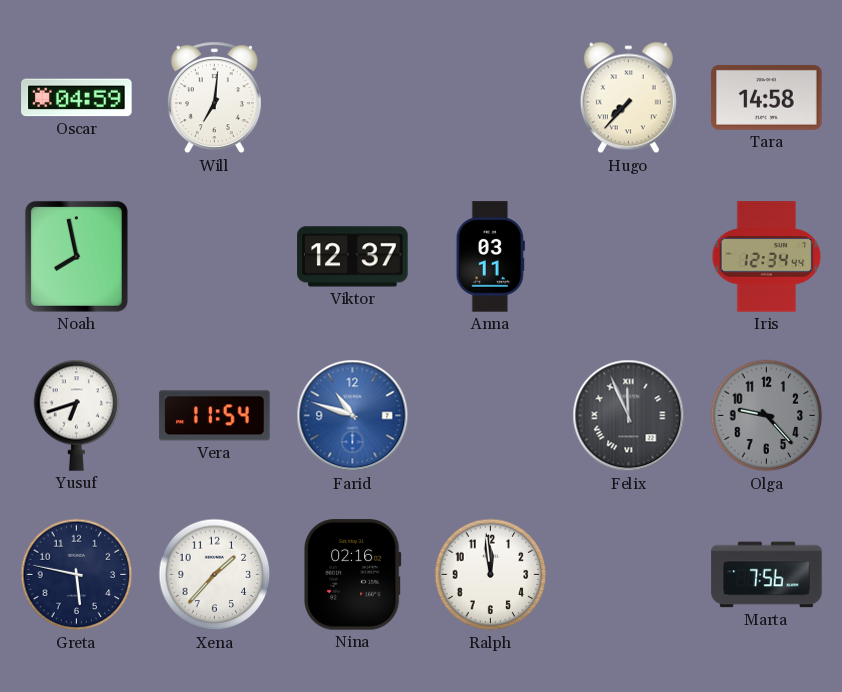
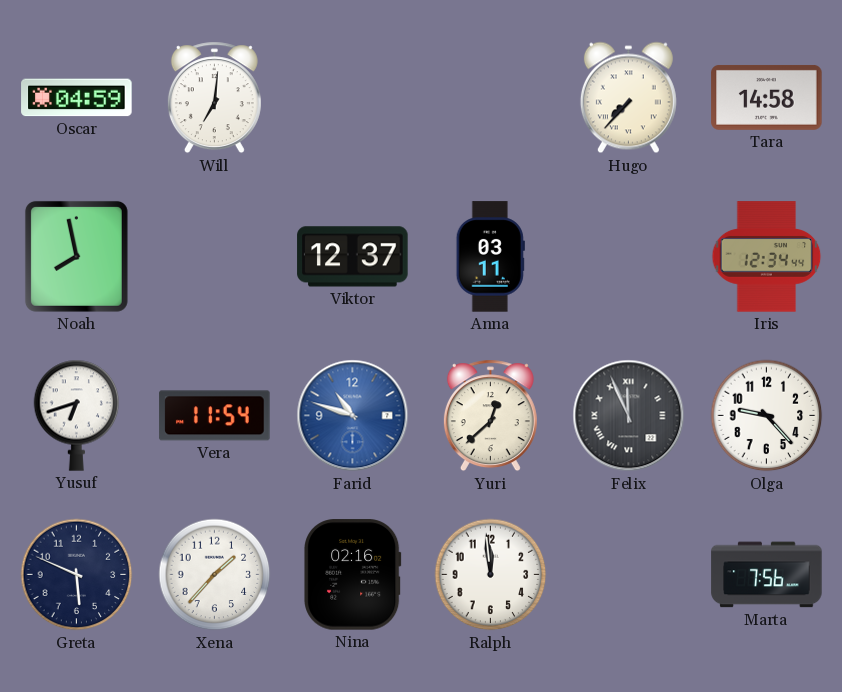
Yuri: none -> 12:38
Olga dial: grey -> white
Greta: 5:47 -> 5:49
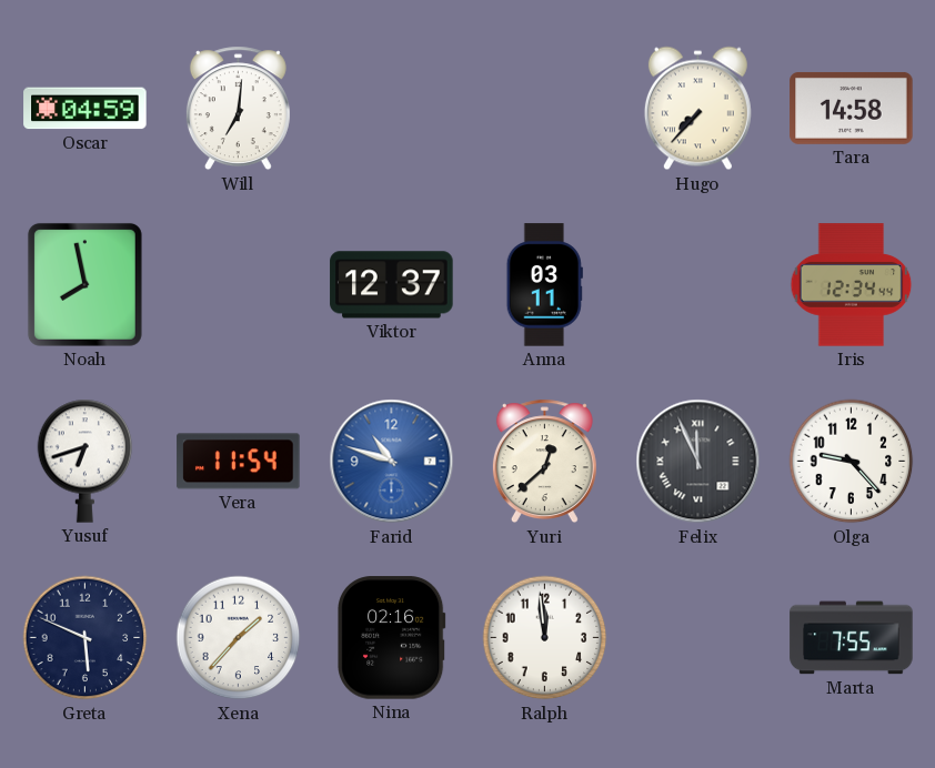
Marta: 7:56 -> 7:55
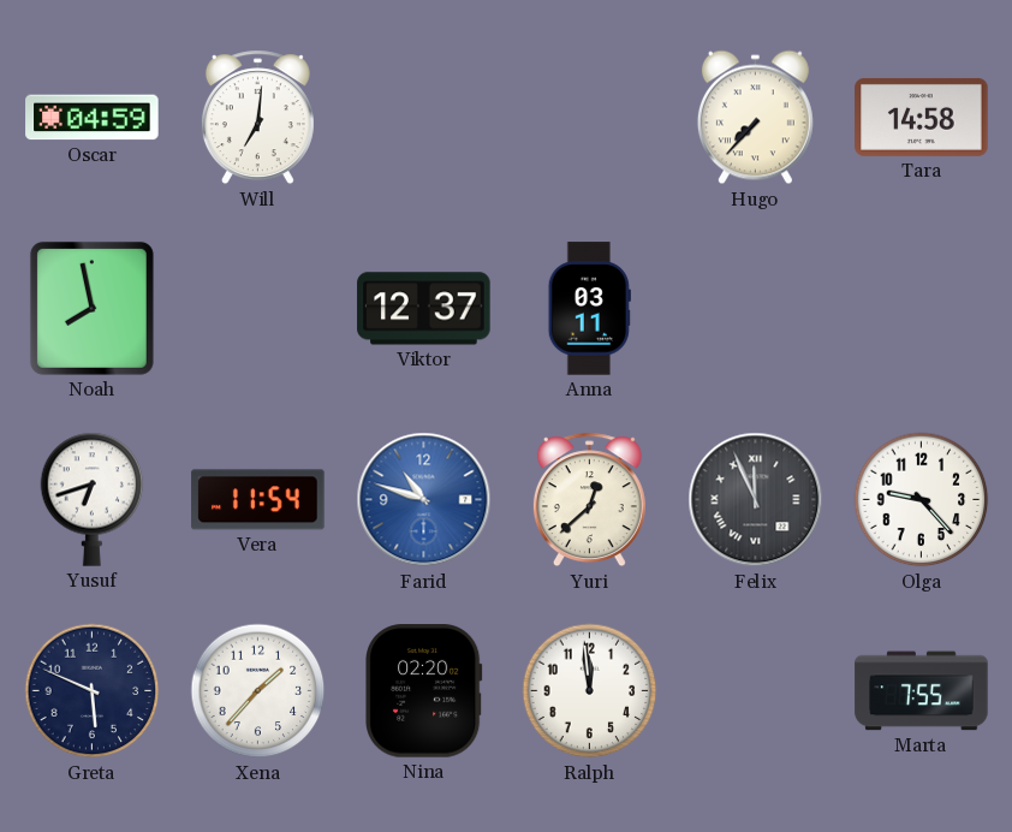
Iris: 12:34 -> none
Nina: 02:16 -> 02:20
